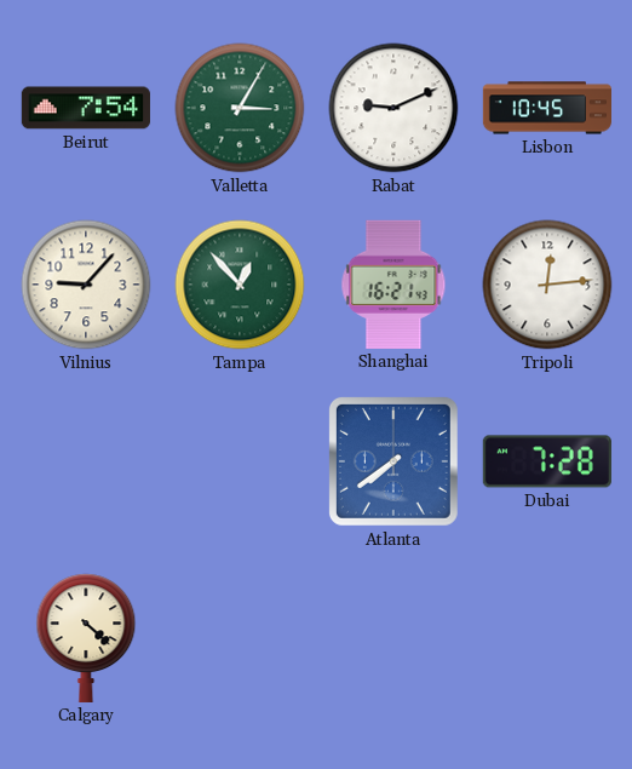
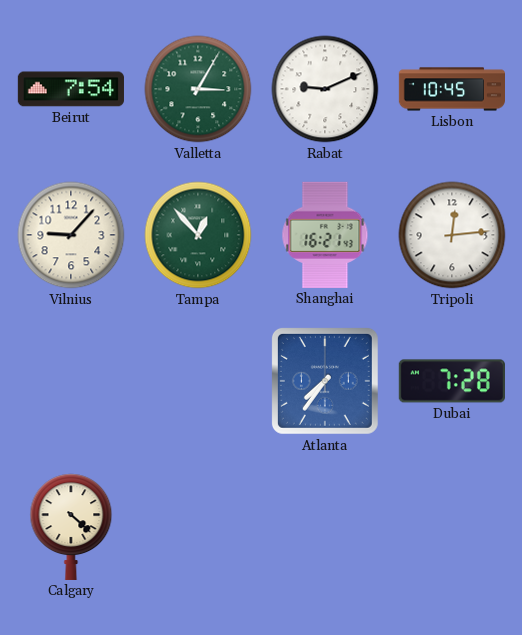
Atlanta: 7:39 -> 7:36
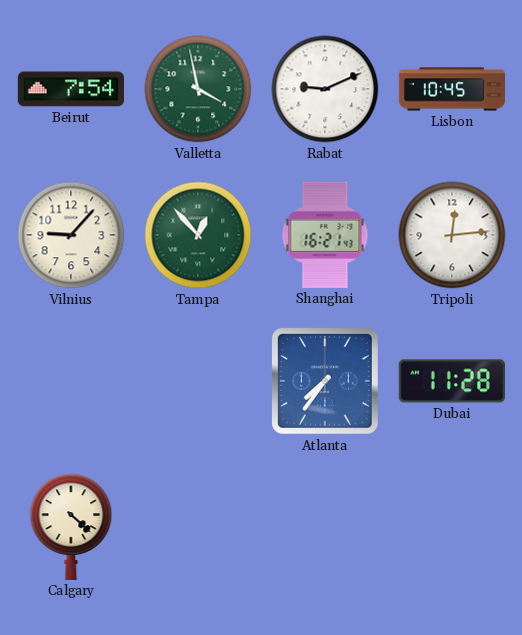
Valletta: 3:05 -> 3:58
Dubai: 7:28 -> 11:28
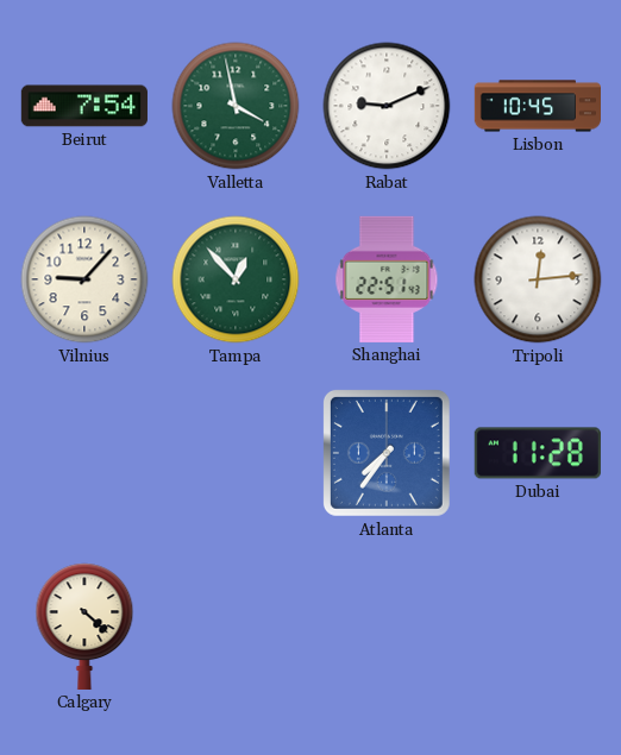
Shanghai: 16:21 -> 22:51
